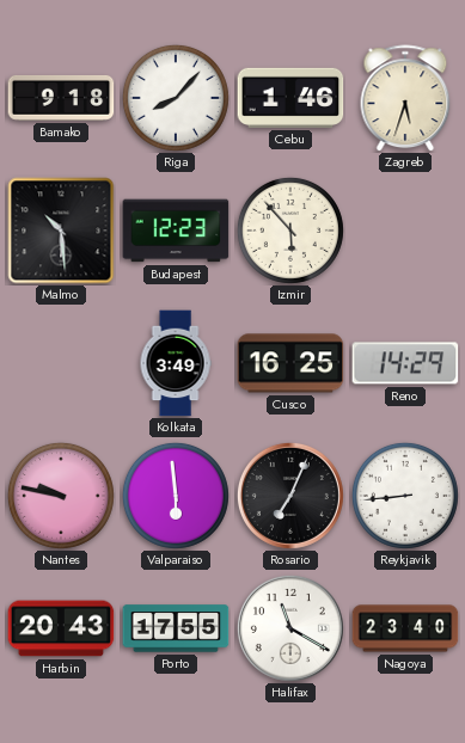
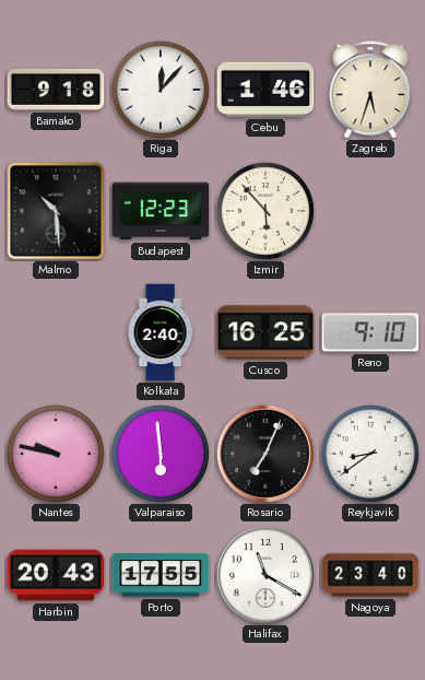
Riga: 8:07 -> 12:07
Kolkata: 3:49 -> 2:40
Reno: 14:29 -> 9:10
Reykjavik: 8:44 -> 8:39
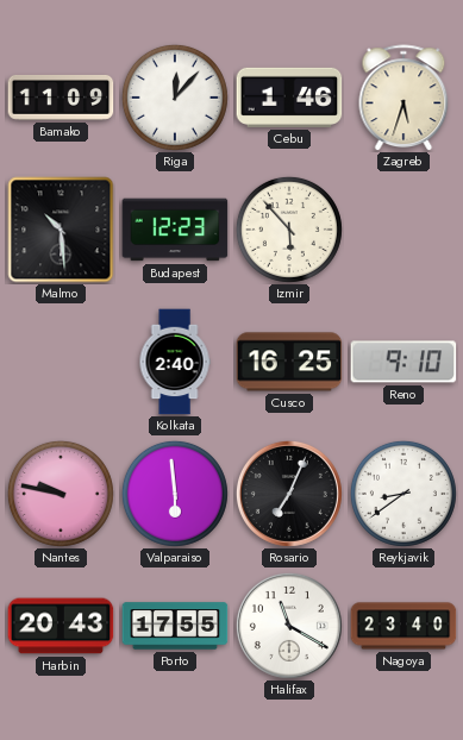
Bamako: 9:18 -> 11:09
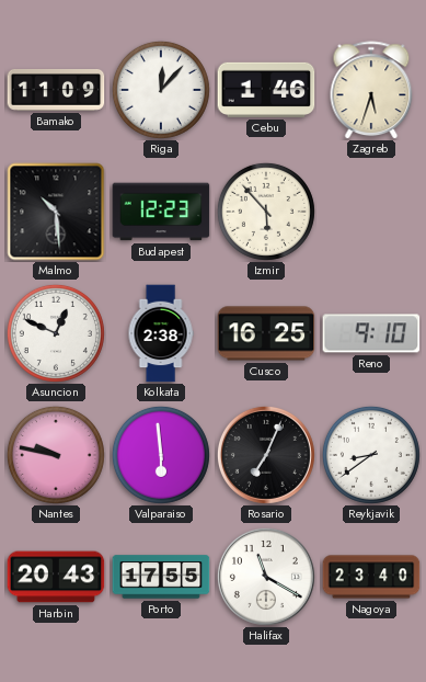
Asuncion: none -> 12:49
Kolkata: 2:40 -> 2:38
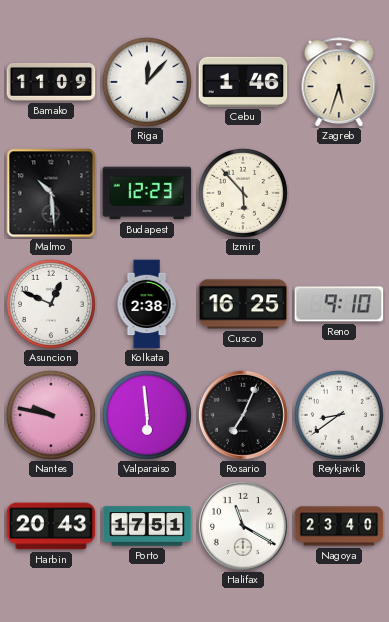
Porto: 17:55 -> 17:51
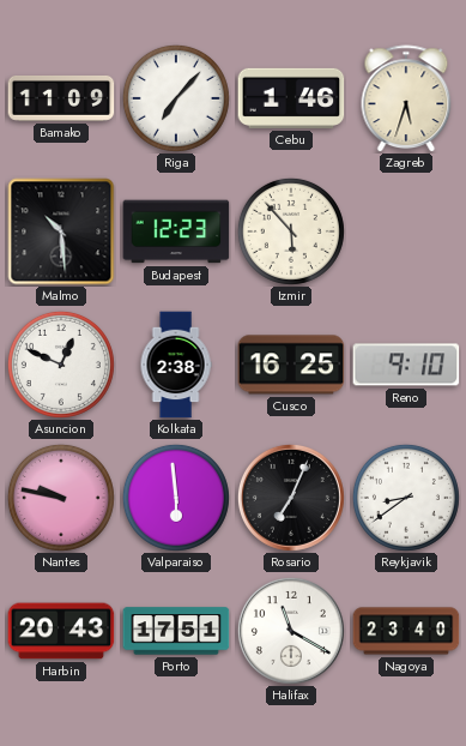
Riga: 12:07 -> 7:07
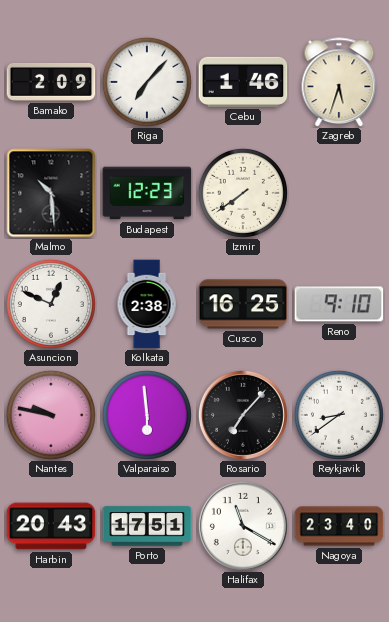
Bamako: 11:09 -> 2:09
Izmir: 5:53 -> 7:39
Rosario: 7:04 -> 7:07
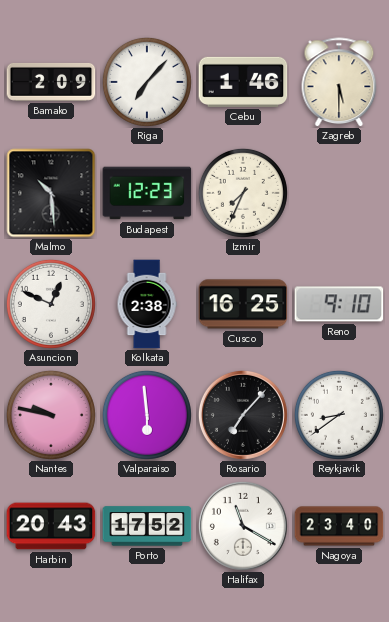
Zagreb: 5:33 -> 5:30
Izmir: 7:39 -> 7:34
Porto: 17:51 -> 17:52
